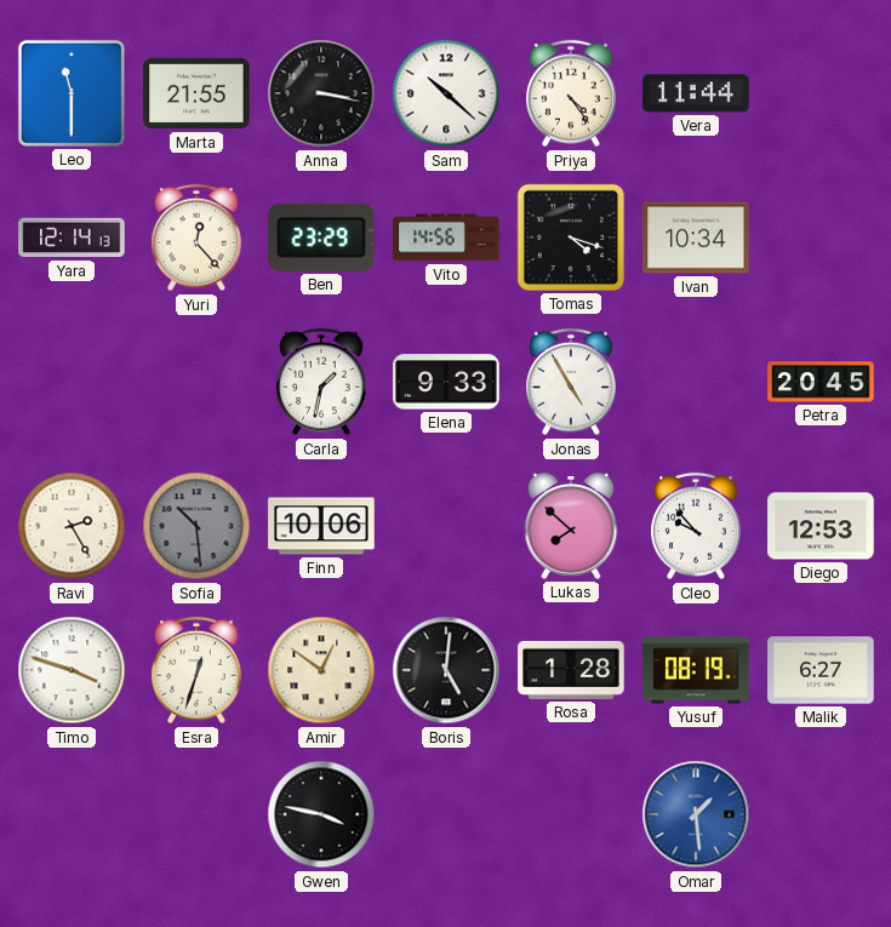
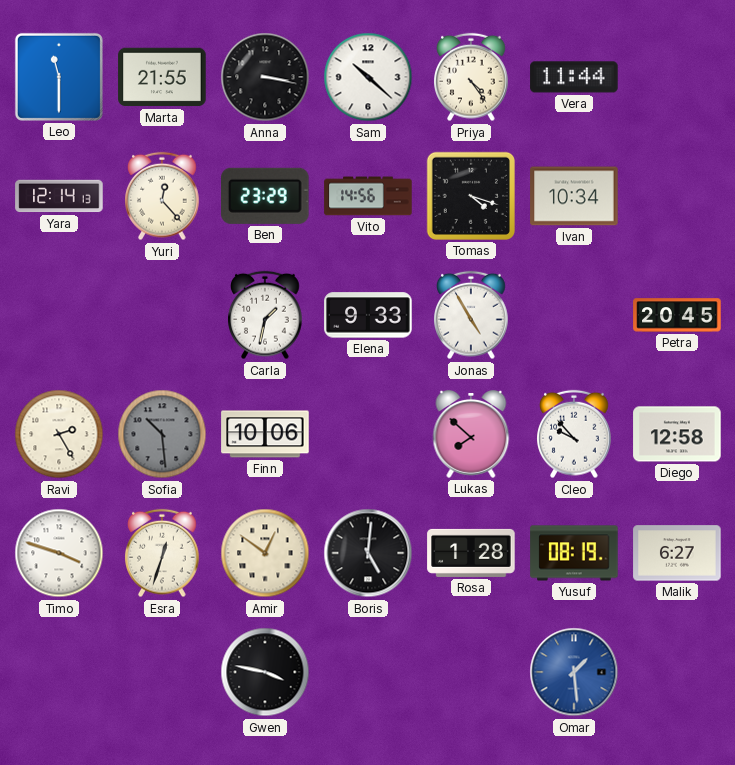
Diego: 12:53 -> 12:58
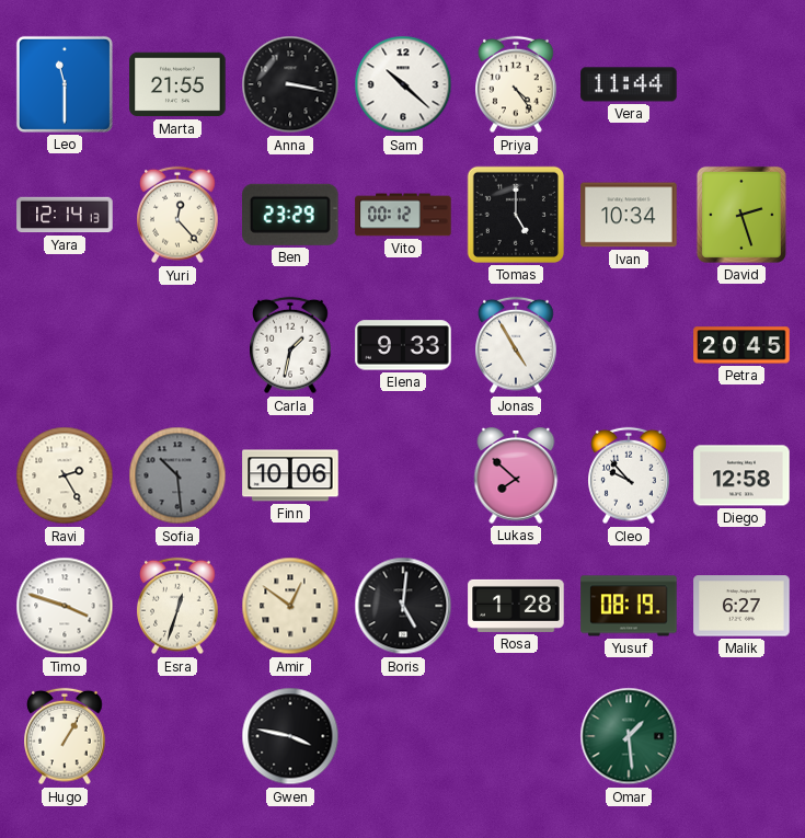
Vito: 14:56 -> 00:12
Tomas: 4:18 -> 5:00
David: none -> 2:27
Hugo: none -> 1:05
Omar dial: blue -> green
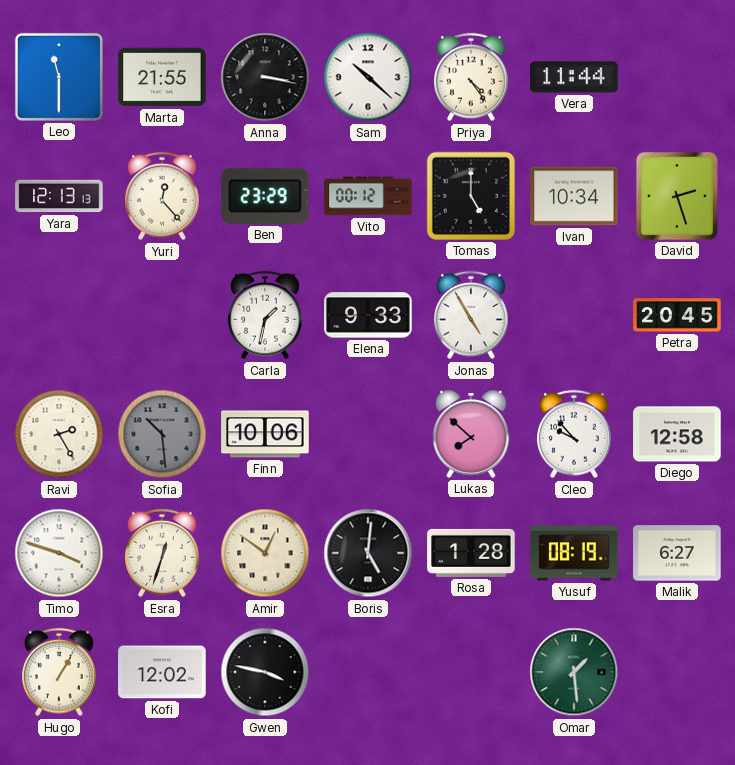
Yara: 12:14 -> 12:13
Kofi: none -> 12:02
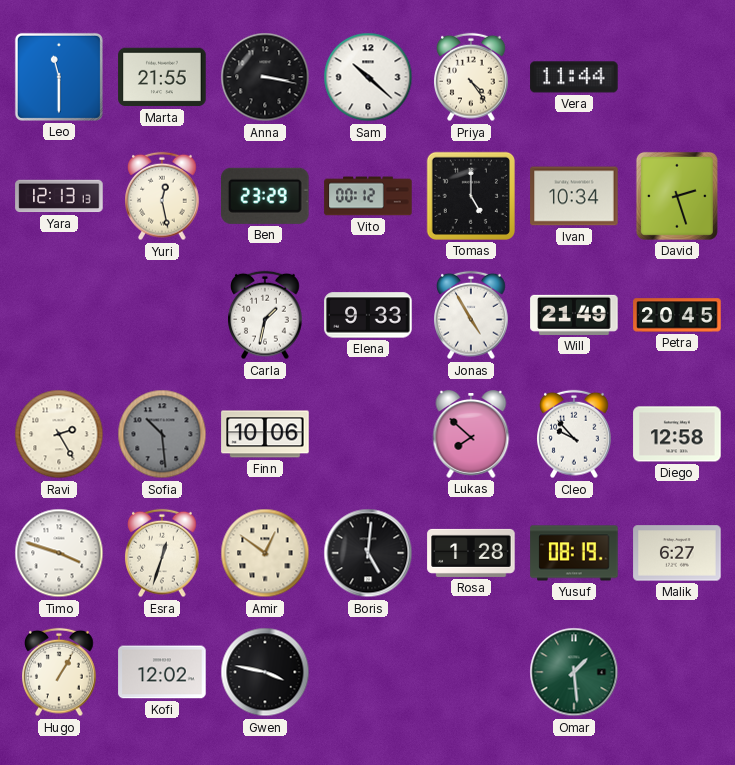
Yuri: 12:23 -> 12:28
Will: none -> 21:49
